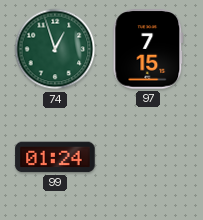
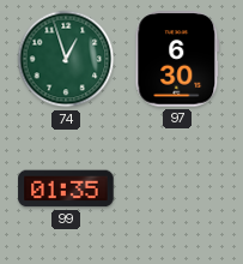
97: 7:15 -> 6:30
99: 01:24 -> 01:35
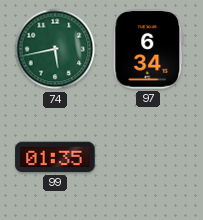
74: 12:57 -> 5:43
97: 6:30 -> 6:34
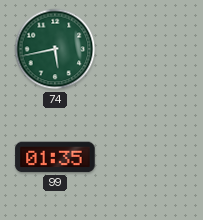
97: 6:34 -> none
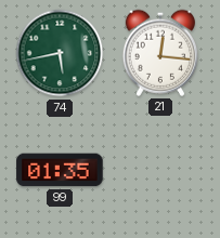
21: none -> 12:16
